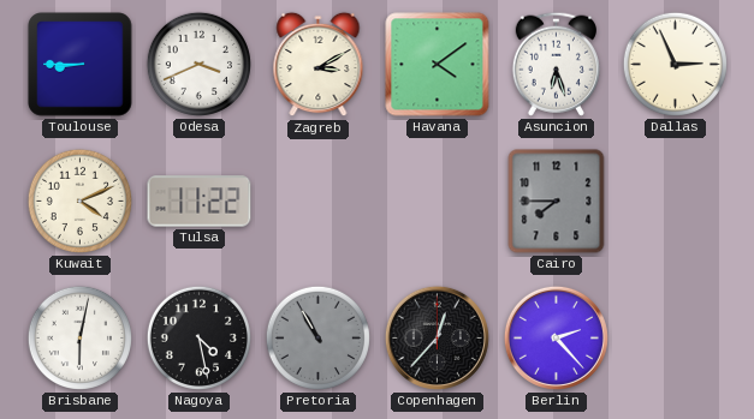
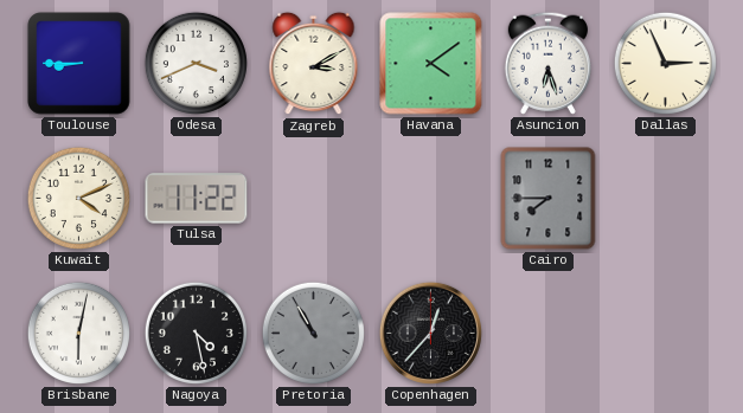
Berlin: 2:23 -> none
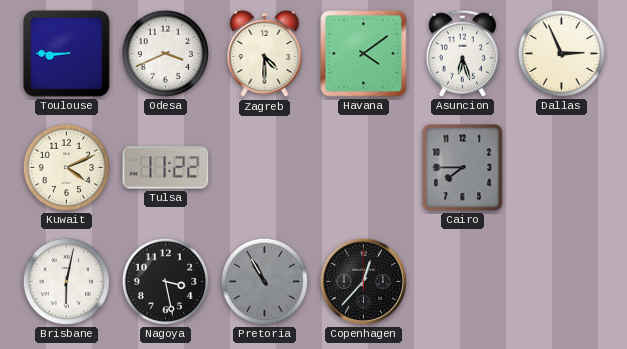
Zagreb: 3:10 -> 4:30
Nagoya: 4:28 -> 3:28
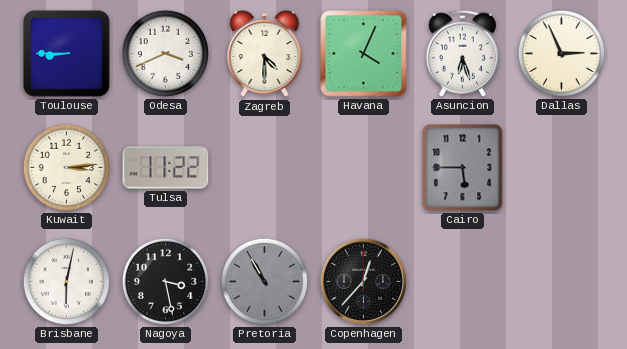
Havana: 4:09 -> 4:04
Kuwait: 4:11 -> 3:14
Cairo: 7:45 -> 5:45
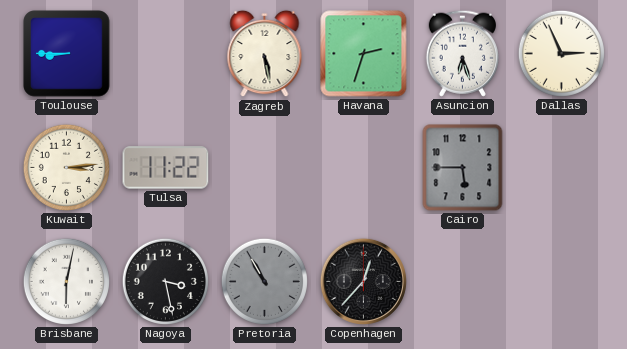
Odesa: 3:41 -> none
Zagreb: 4:30 -> 5:28
Havana: 4:04 -> 2:33
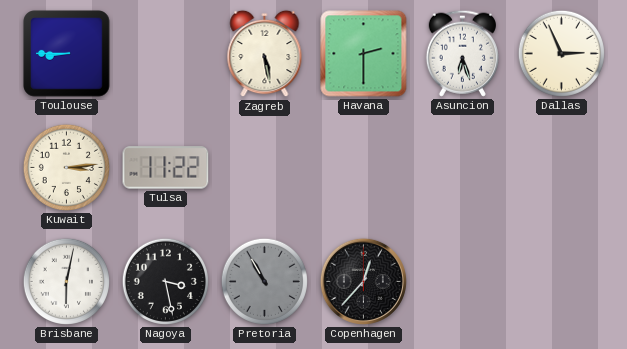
Havana: 2:33 -> 2:30
Cairo: 5:45 -> none
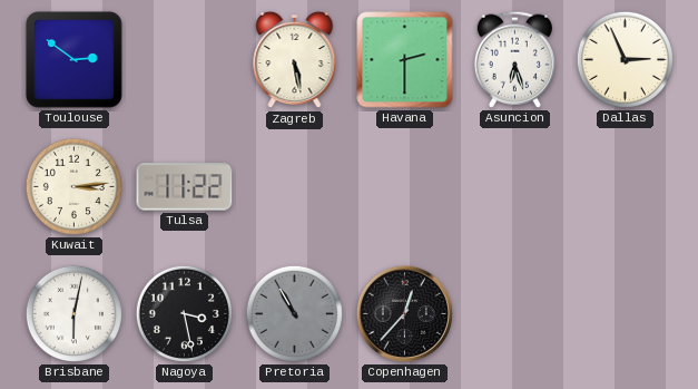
Toulouse: 8:45 -> 2:51
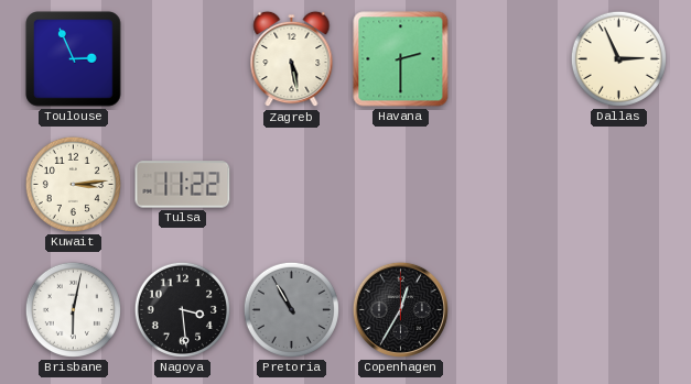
Toulouse: 2:51 -> 2:56
Asuncion: 6:27 -> none
Nagoya: 3:28 -> 3:29
Copenhagen: 12:37 -> 12:35
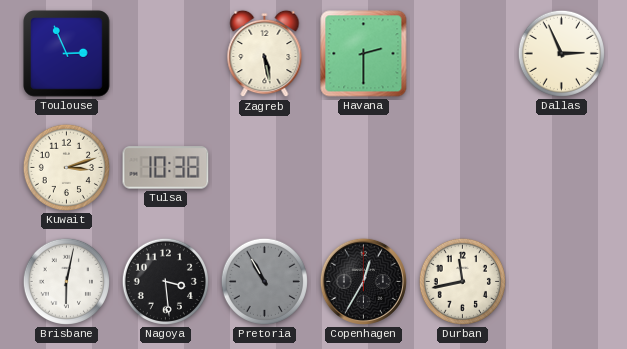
Kuwait: 3:14 -> 3:12
Tulsa: 11:22 -> 10:38
Durban: none -> 11:43
